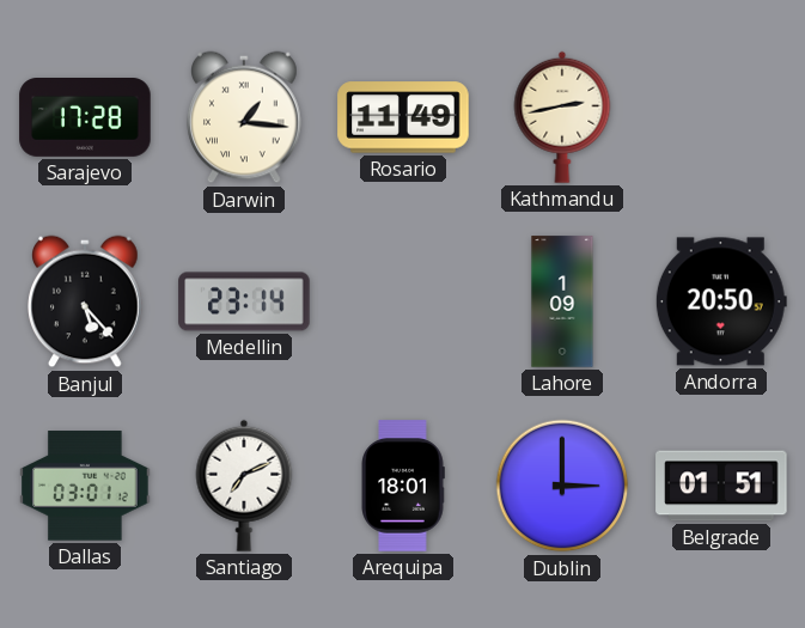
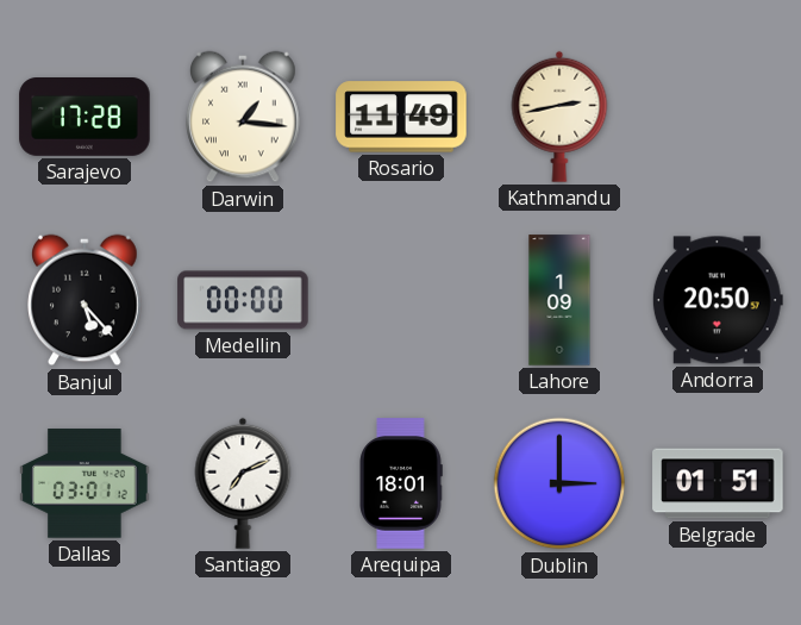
Medellin: 23:14 -> 00:00
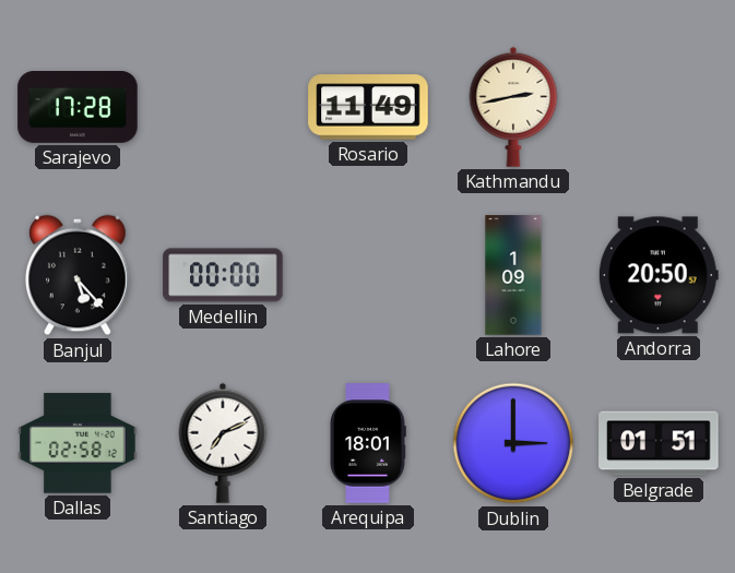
Darwin: 1:16 -> none
Dallas: 03:01 -> 02:58
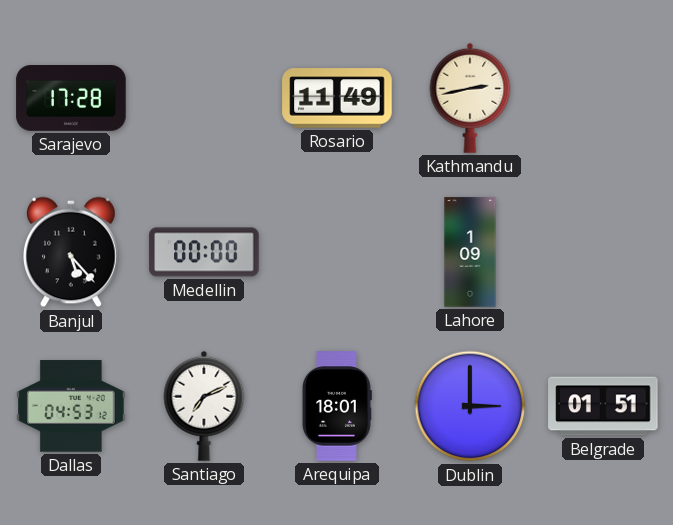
Andorra: 20:50 -> none
Dallas: 02:58 -> 04:53
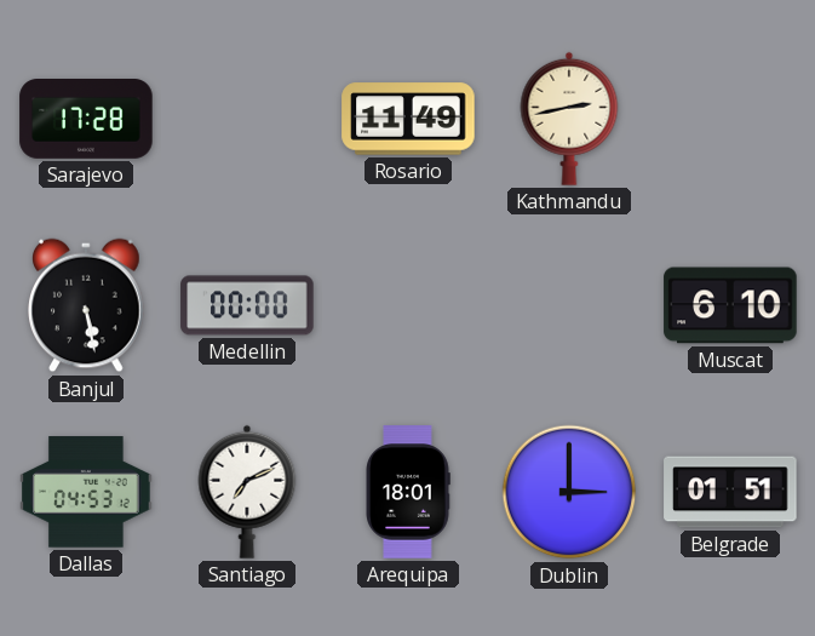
Banjul: 5:23 -> 5:28
Lahore: 1:09 -> none
Muscat: none -> 6:10
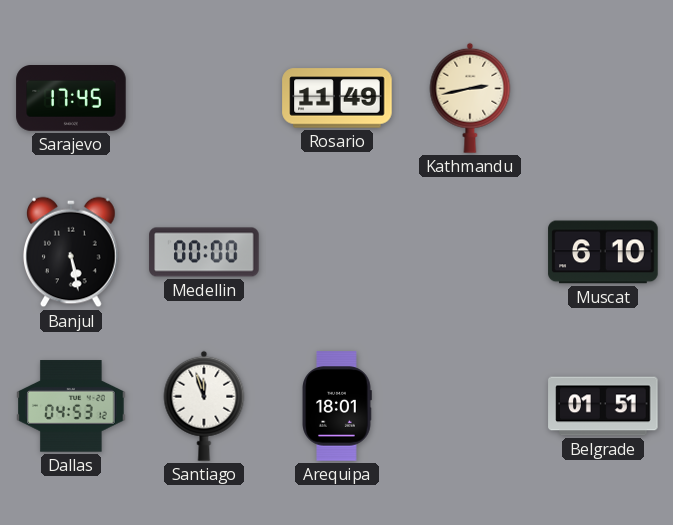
Sarajevo: 17:28 -> 17:45
Santiago: 7:11 -> 11:57
Dublin: 3:00 -> none
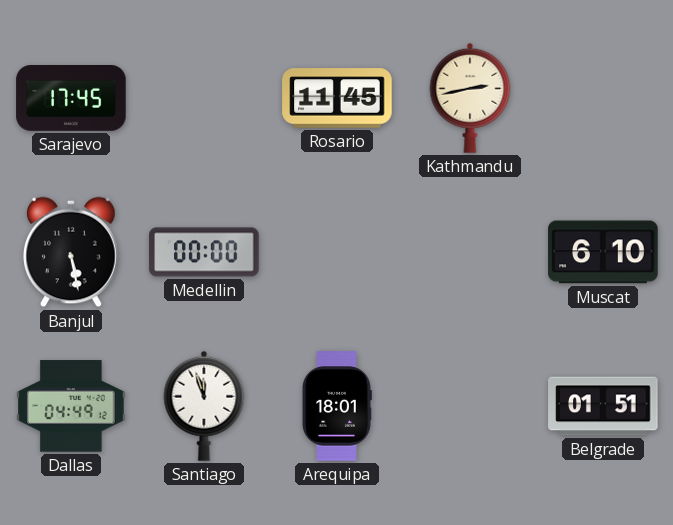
Rosario: 11:49 -> 11:45
Dallas: 04:53 -> 04:49
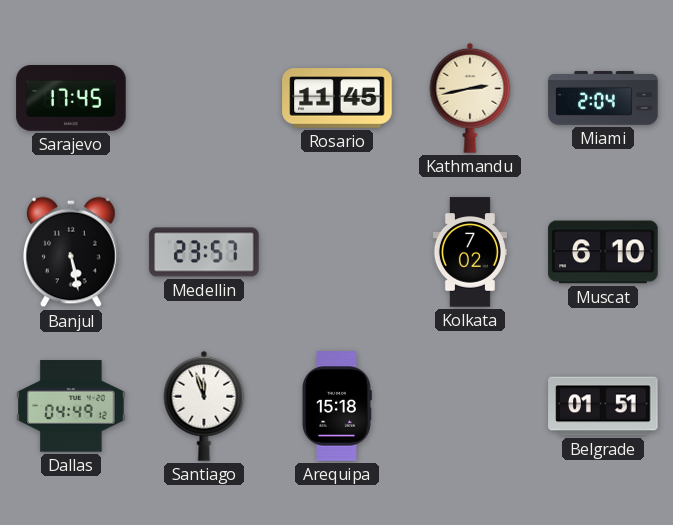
Miami: none -> 2:04
Medellin: 00:00 -> 23:57
Kolkata: none -> 7:02
Arequipa: 18:01 -> 15:18
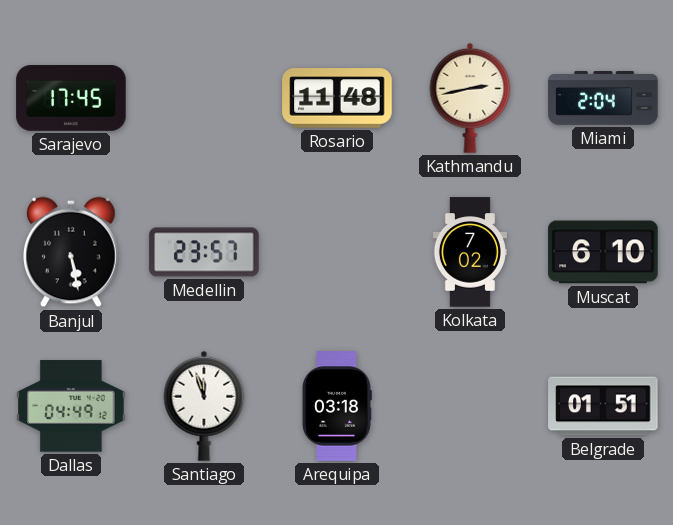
Rosario: 11:45 -> 11:48
Arequipa: 15:18 -> 03:18
